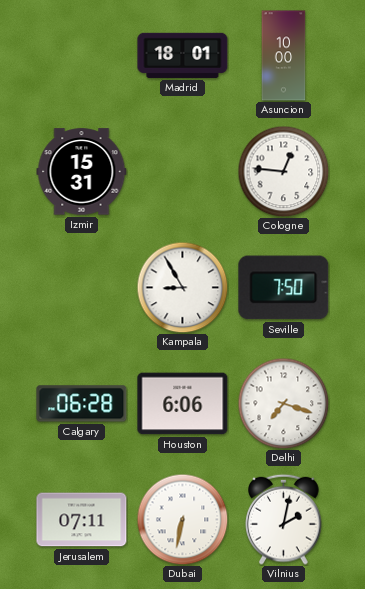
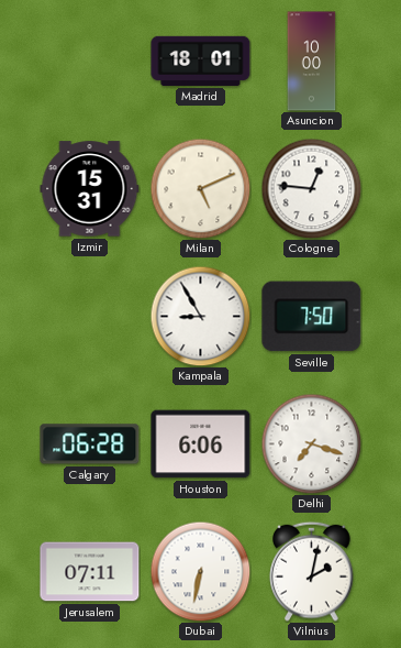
Milan: none -> 5:11
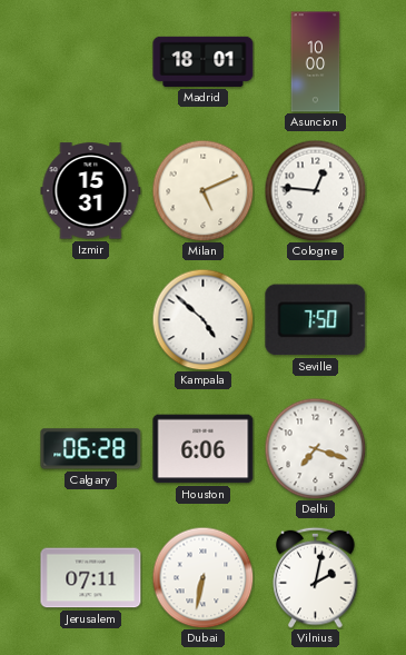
Kampala: 8:55 -> 4:52
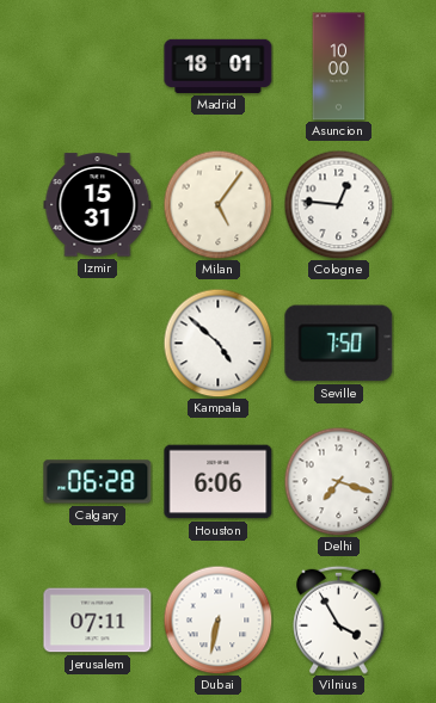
Milan: 5:11 -> 5:06
Vilnius: 2:02 -> 3:55
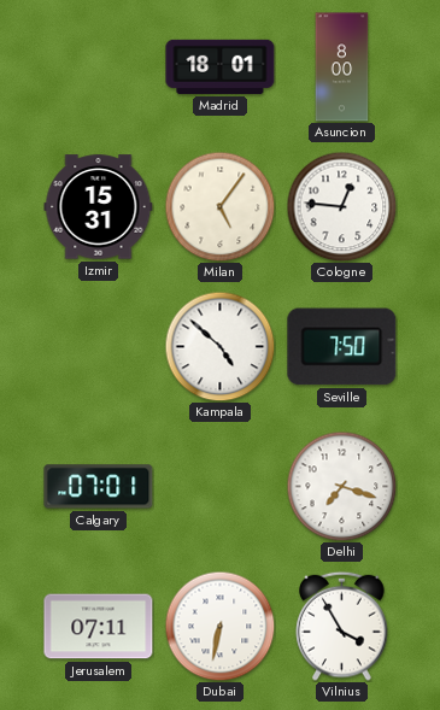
Asuncion: 10:00 -> 8:00
Calgary: 06:28 -> 07:01
Houston: 6:06 -> none
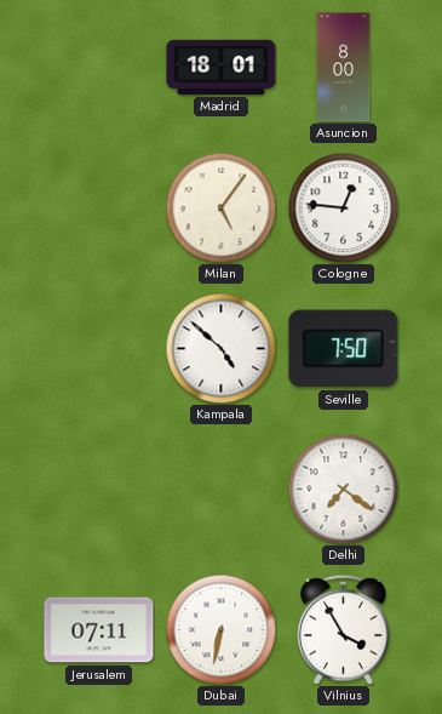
Izmir: 15:31 -> none
Calgary: 07:01 -> none
Delhi: 7:18 -> 7:21
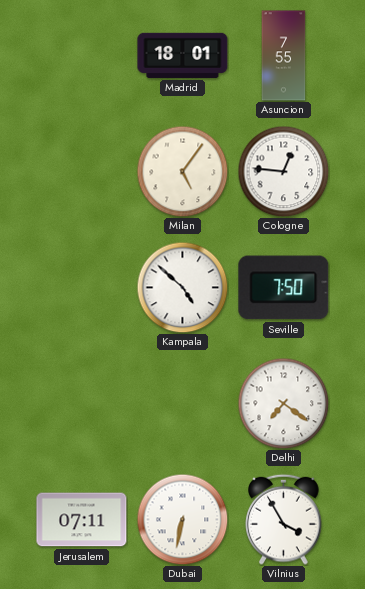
Asuncion: 8:00 -> 7:55
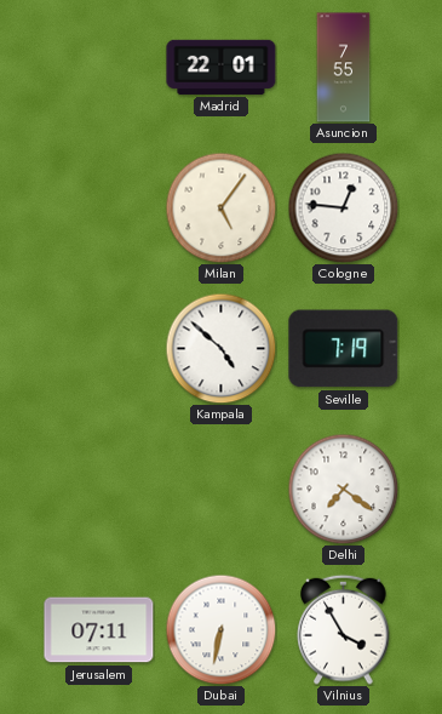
Madrid: 18:01 -> 22:01
Seville: 7:50 -> 7:19
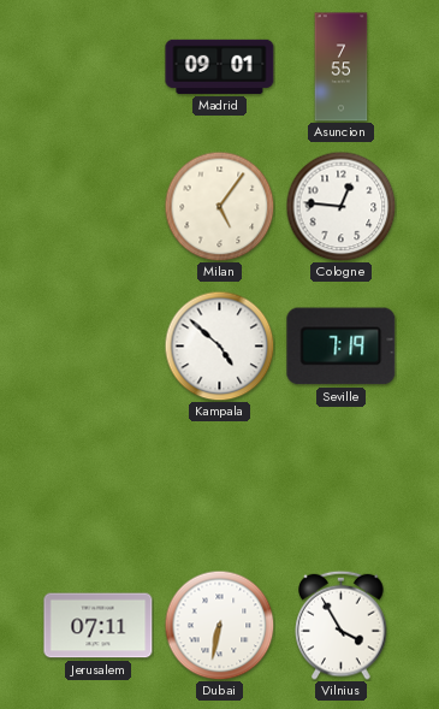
Madrid: 22:01 -> 09:01
Delhi: 7:21 -> none
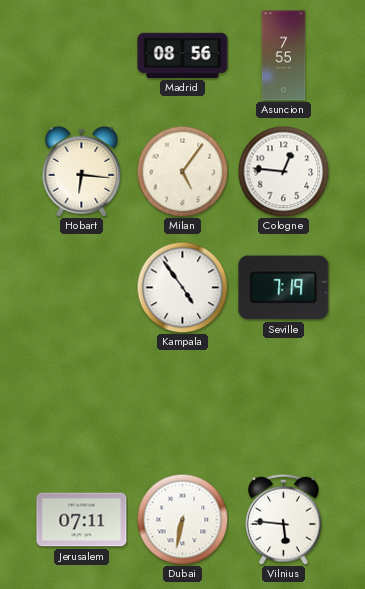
Madrid: 09:01 -> 08:56
Hobart: none -> 6:16
Kampala: 4:52 -> 4:54
Vilnius: 3:55 -> 5:46
